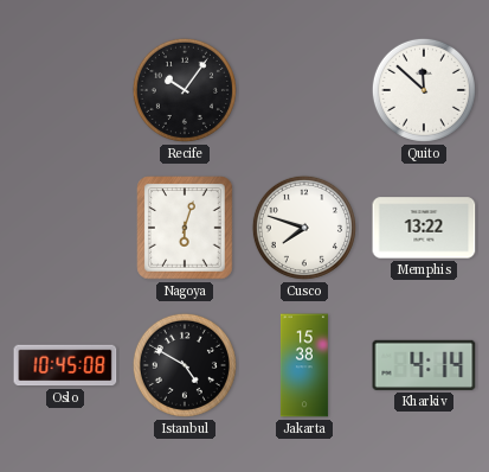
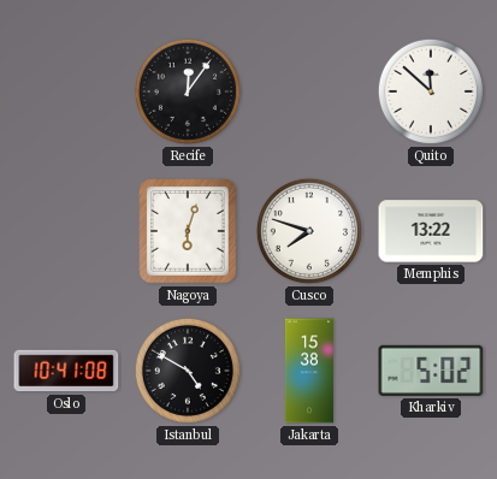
Recife: 10:06 -> 12:06
Oslo: 10:45 -> 10:41
Kharkiv: 4:14 -> 5:02
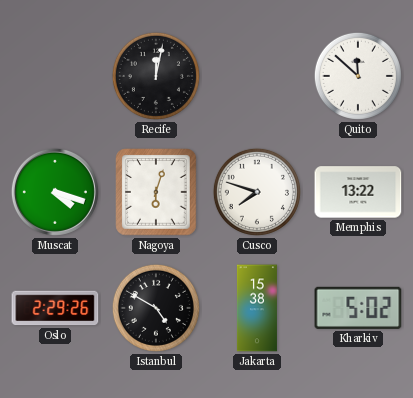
Recife: 12:06 -> 12:02
Muscat: none -> 4:18
Oslo: 10:41 -> 2:29
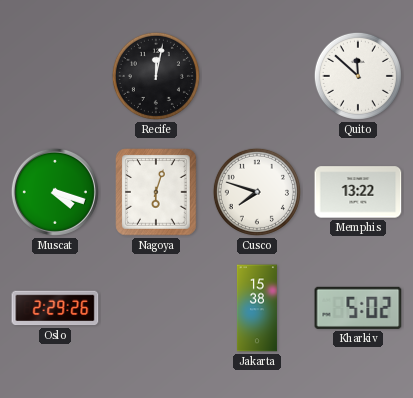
Istanbul: 4:50 -> none
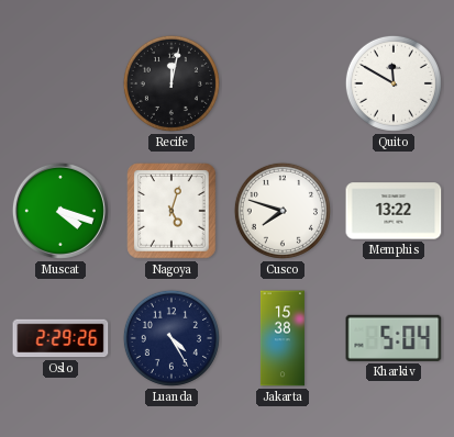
Quito: 11:52 -> 11:50
Nagoya: 6:03 -> 5:03
Luanda: none -> 4:25
Kharkiv: 5:02 -> 5:04
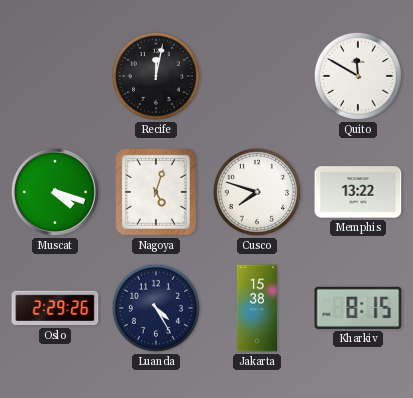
Kharkiv: 5:04 -> 8:15
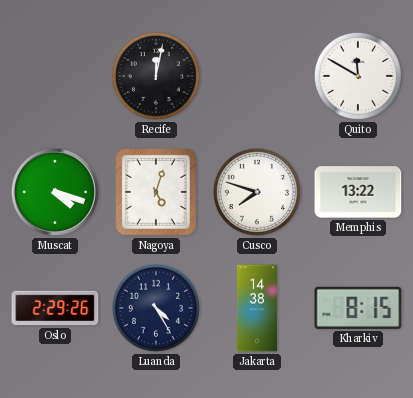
Jakarta: 15:38 -> 14:38
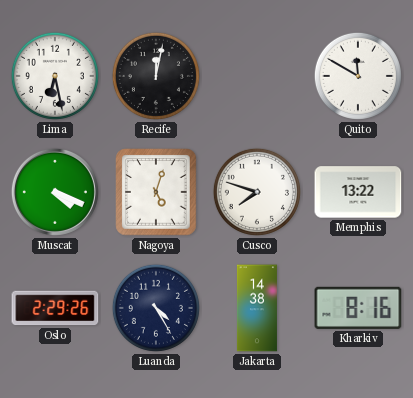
Lima: none -> 6:28
Muscat: 4:18 -> 4:19
Kharkiv: 8:15 -> 8:16
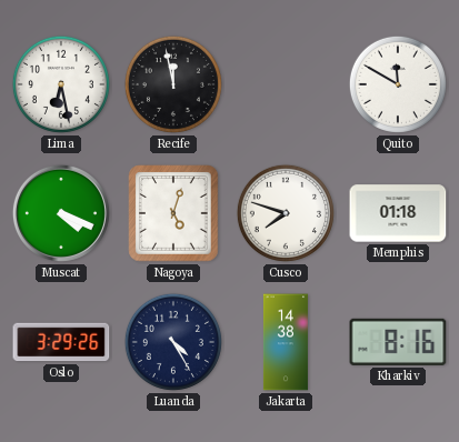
Recife: 12:02 -> 11:58
Memphis: 13:22 -> 01:18
Oslo: 2:29 -> 3:29
